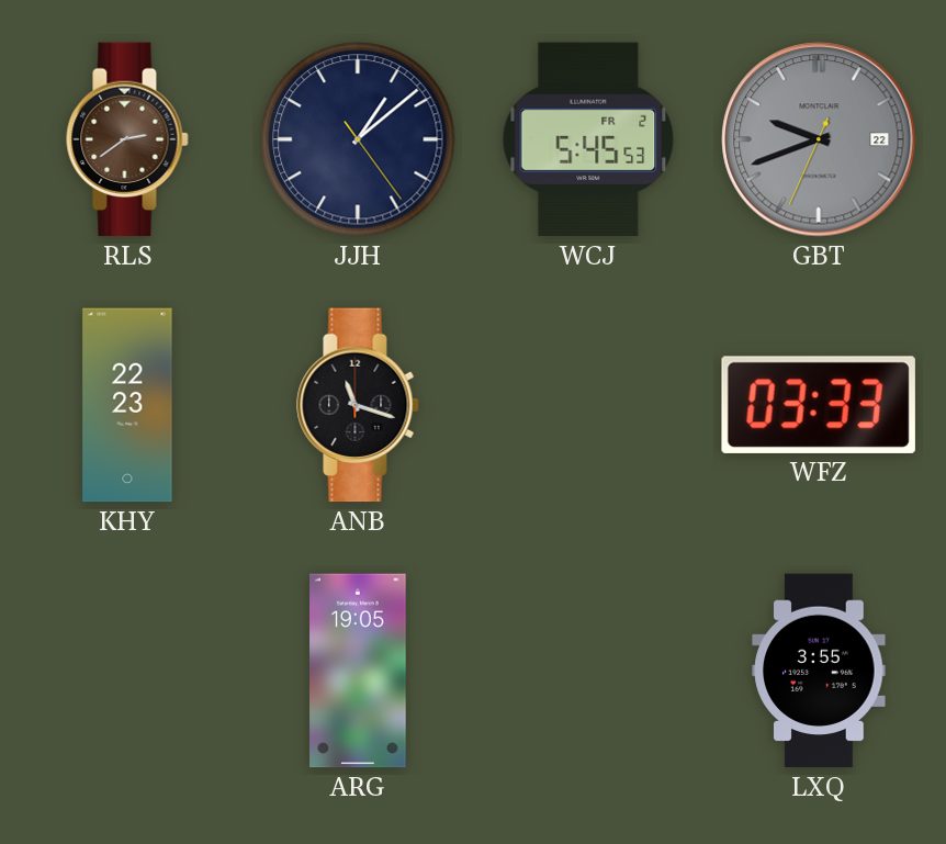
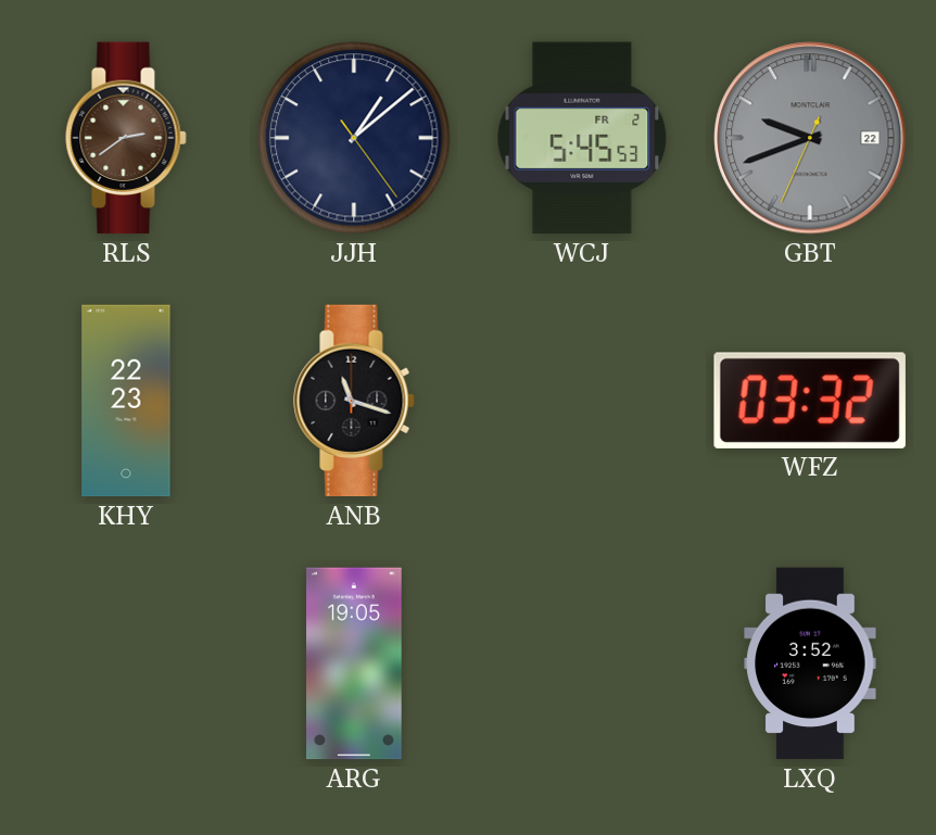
WFZ: 03:33 -> 03:32
LXQ: 3:55 -> 3:52
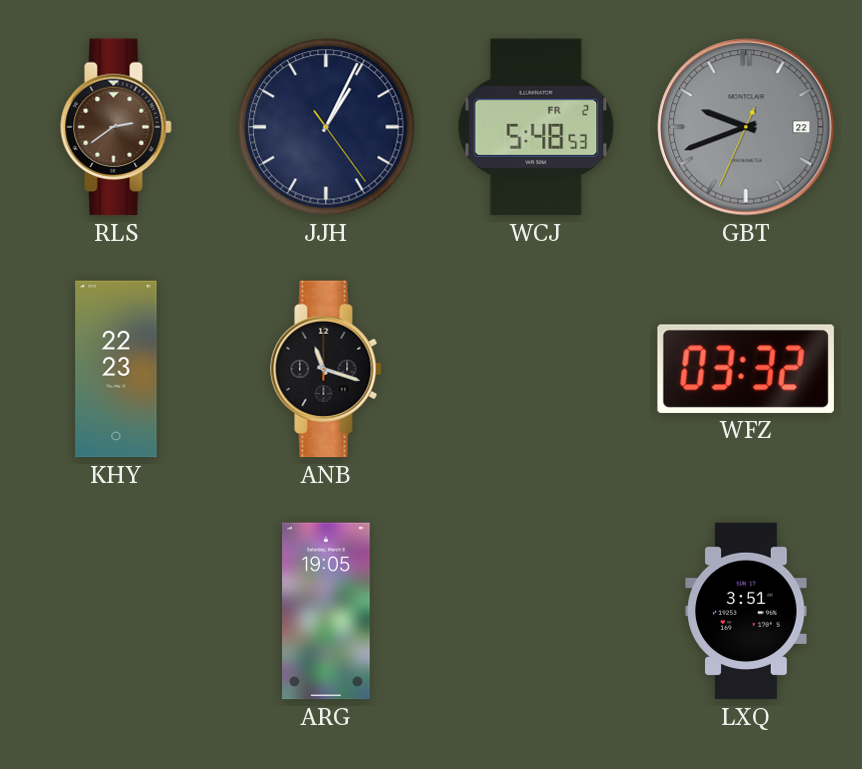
JJH: 1:08 -> 1:04
WCJ: 5:45 -> 5:48
LXQ: 3:52 -> 3:51
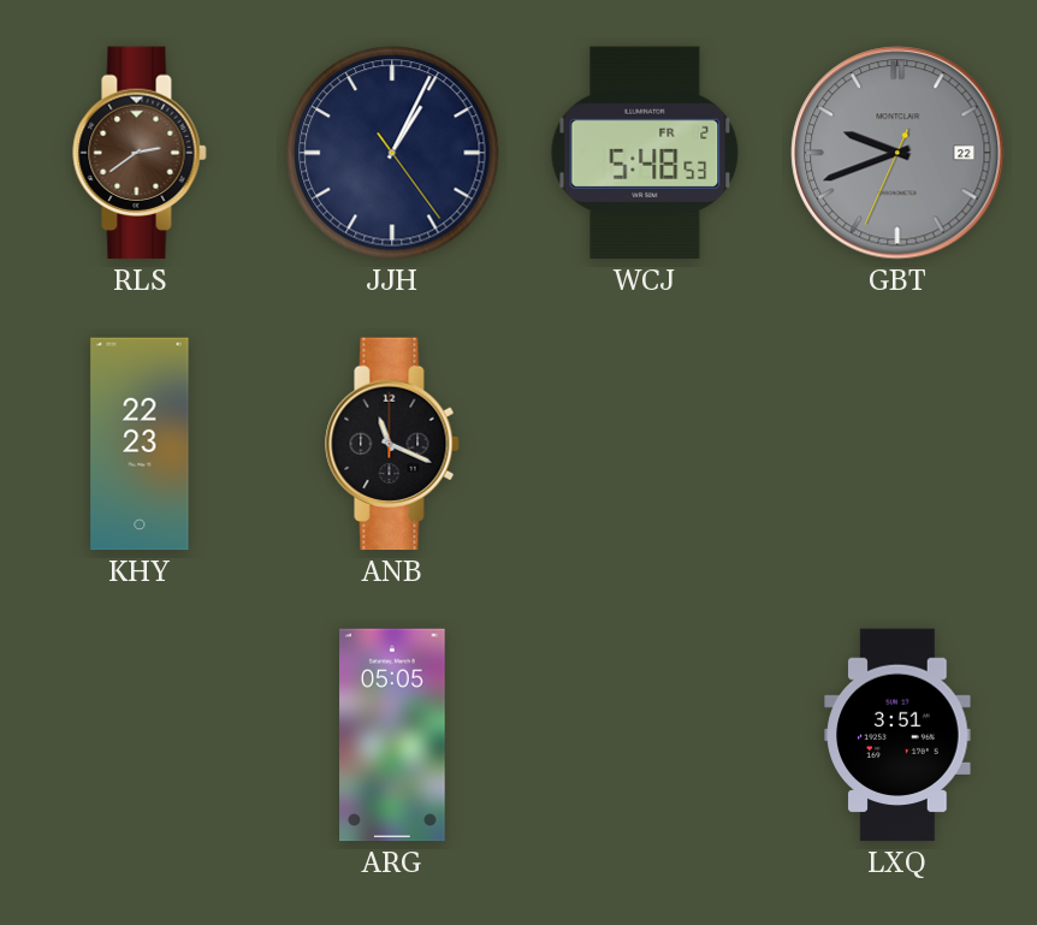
ANB: 11:18 -> 11:19
WFZ: 03:32 -> none
ARG: 19:05 -> 05:05
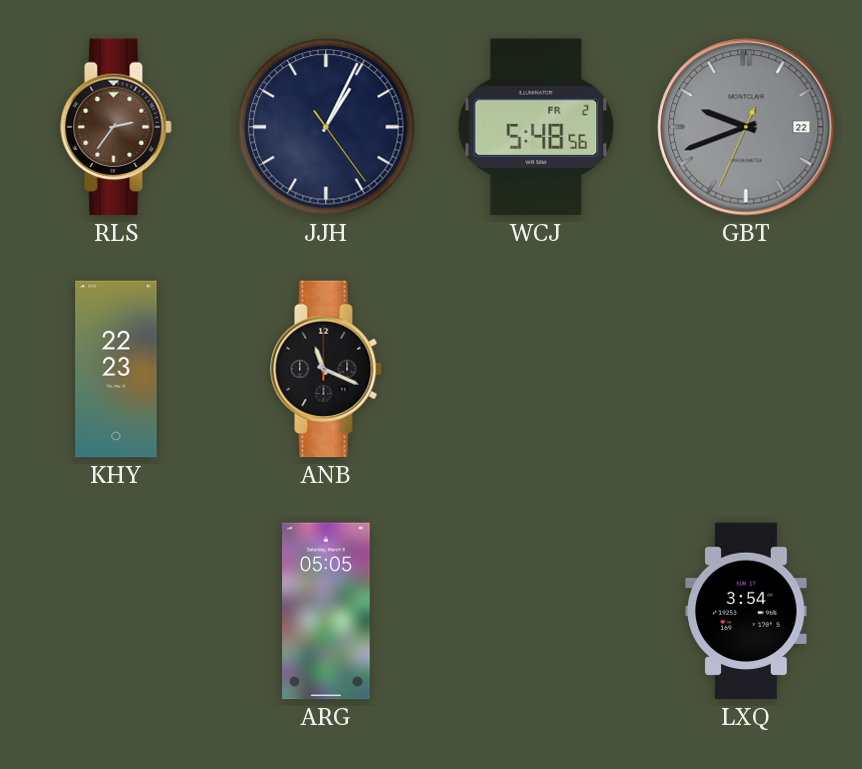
RLS: 2:39 -> 2:36
WCJ: 5:48:53 -> 5:48:56
LXQ: 3:51 -> 3:54
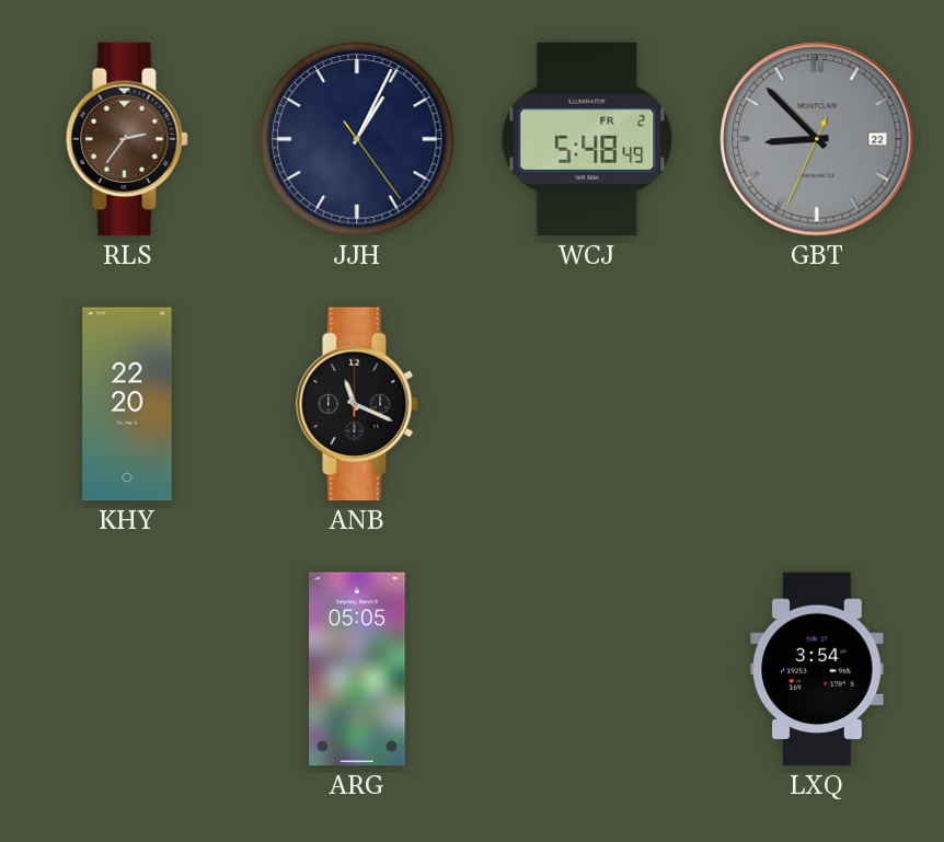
WCJ: 5:48:56 -> 5:48:49
GBT: 9:41 -> 8:52
KHY: 22:23 -> 22:20
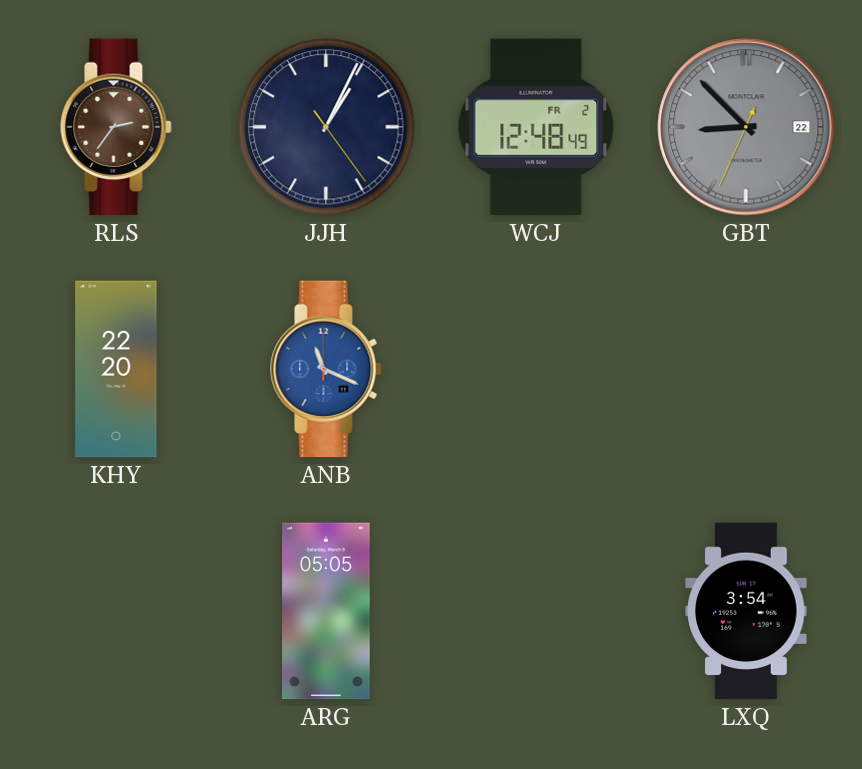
WCJ: 5:48 -> 12:48
ANB dial: black -> blue
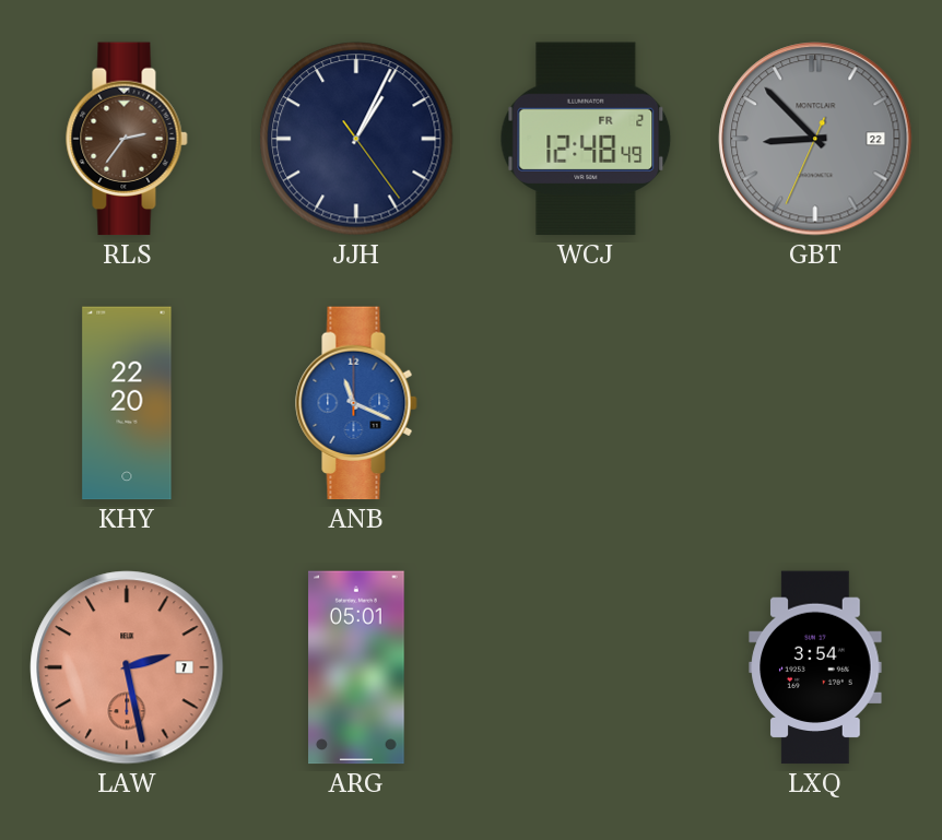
LAW: none -> 2:28
ARG: 05:05 -> 05:01
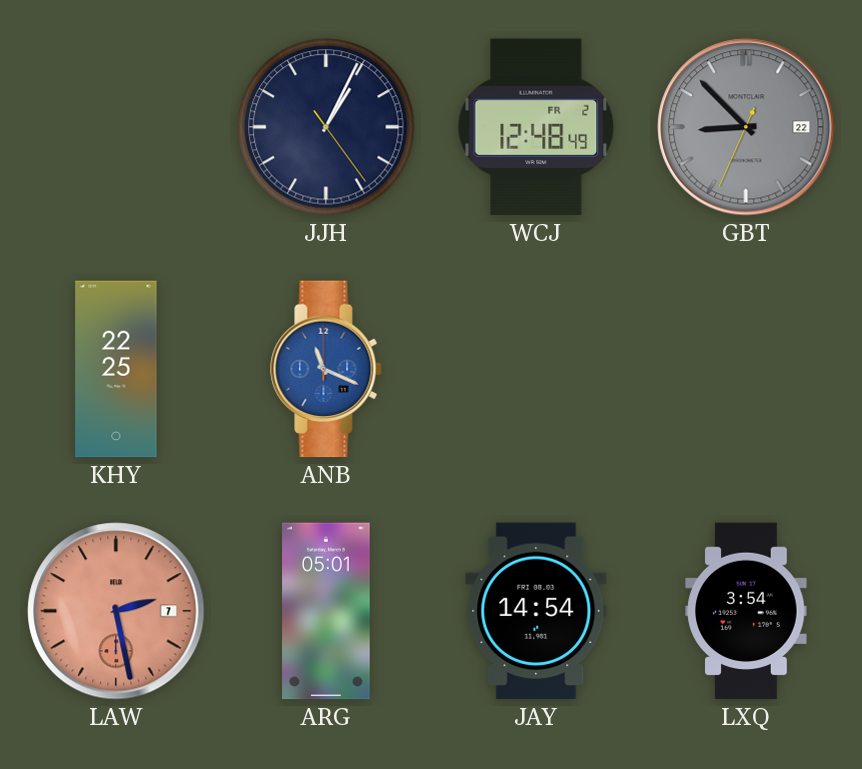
RLS: 2:36 -> none
KHY: 22:20 -> 22:25
JAY: none -> 14:54
